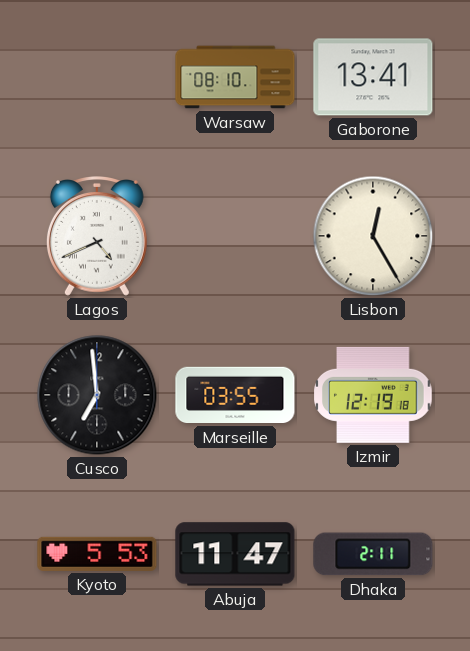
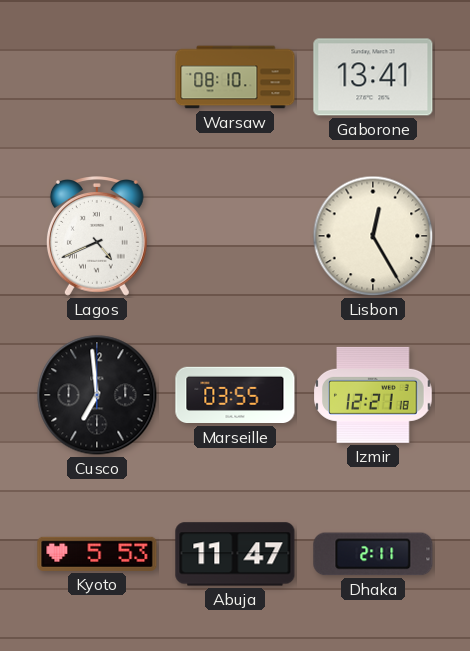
Izmir: 12:19 -> 12:21
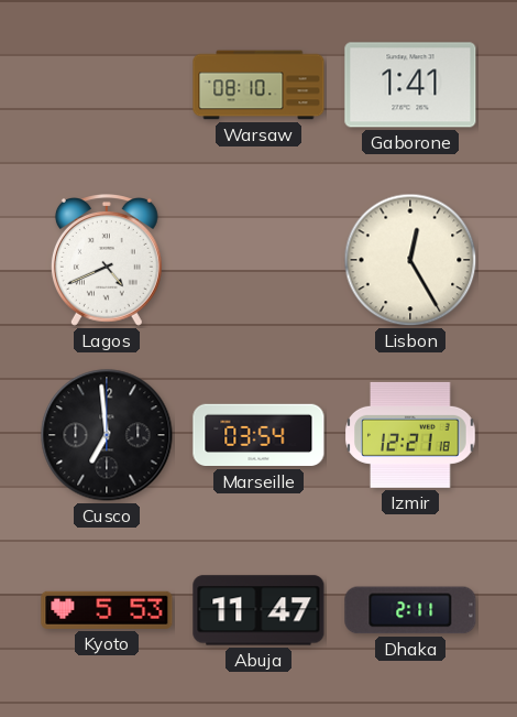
Gaborone: 13:41 -> 1:41
Marseille: 03:55 -> 03:54
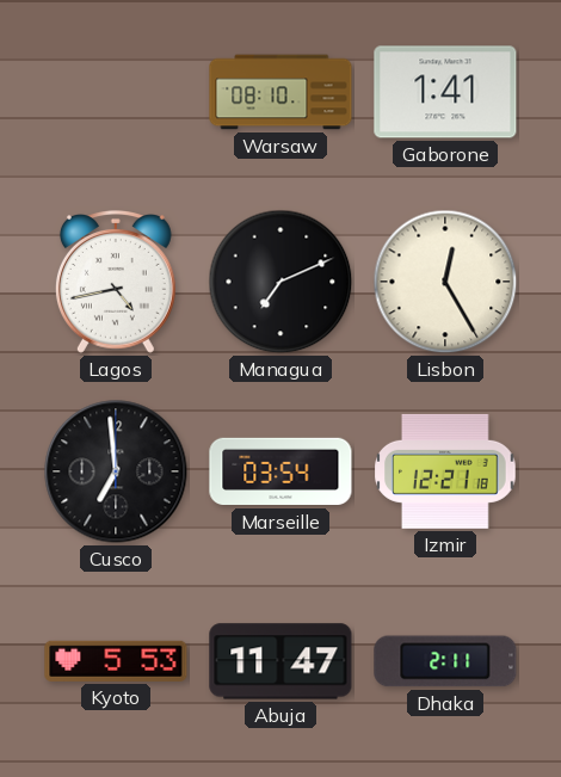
Lagos: 4:41 -> 4:43
Managua: none -> 7:11
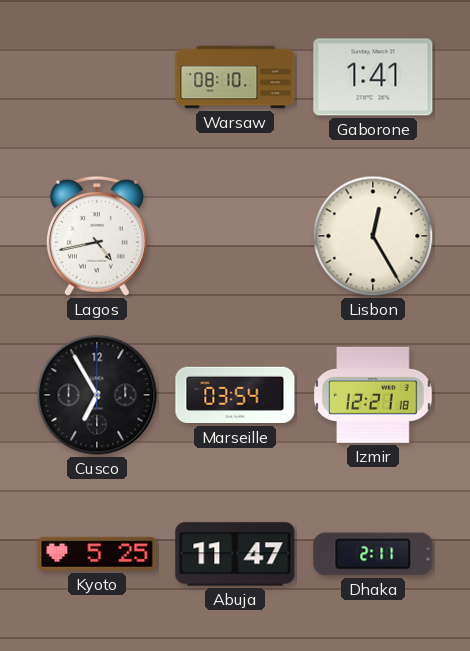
Managua: 7:11 -> none
Cusco: 6:59 -> 6:55
Kyoto: 5:53 -> 5:25
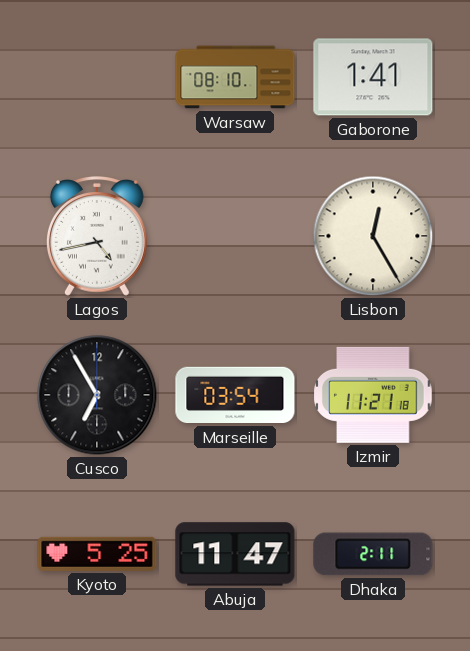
Izmir: 12:21 -> 11:21
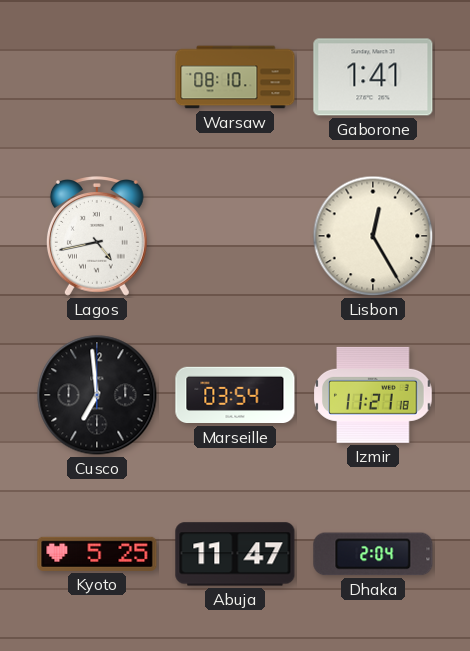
Cusco: 6:55 -> 6:59
Dhaka: 2:11 -> 2:04
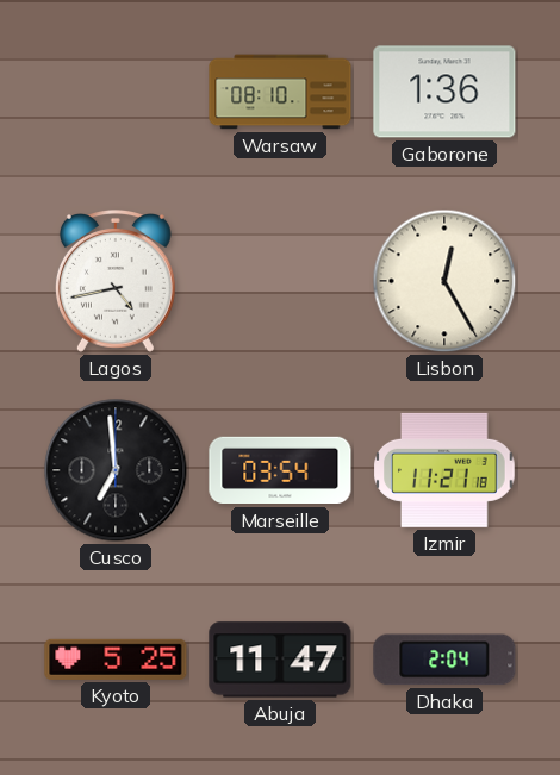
Gaborone: 1:41 -> 1:36
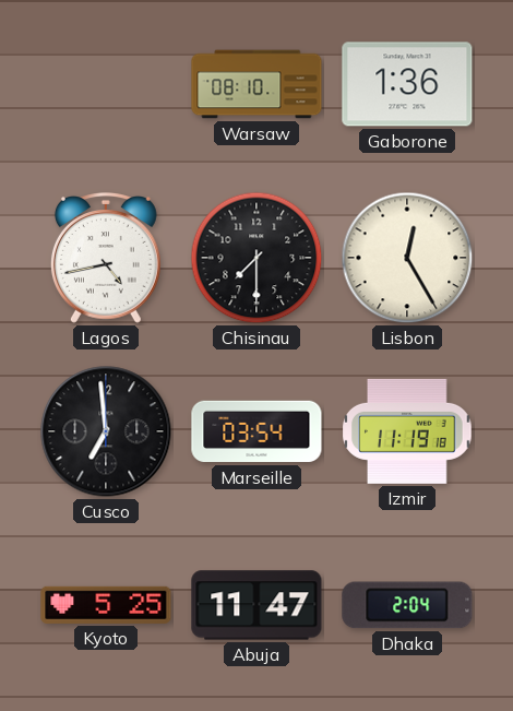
Chisinau: none -> 7:30
Izmir: 11:21 -> 11:19
